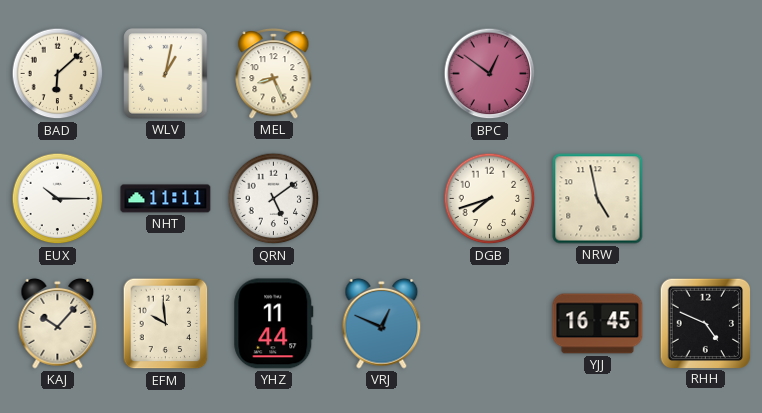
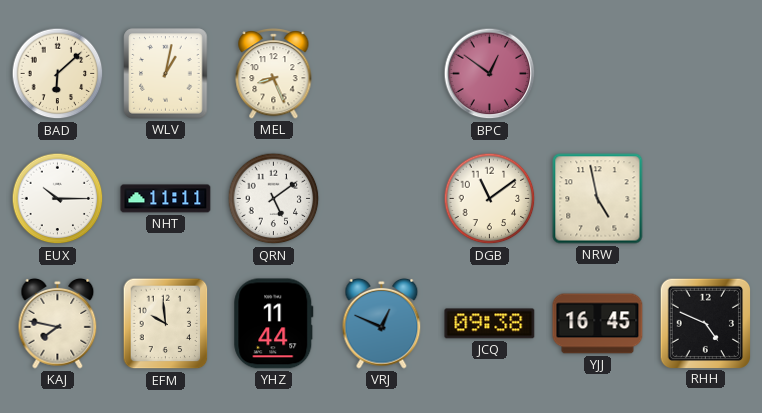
DGB: 7:42 -> 11:09
KAJ: 10:07 -> 7:47
JCQ: none -> 09:38
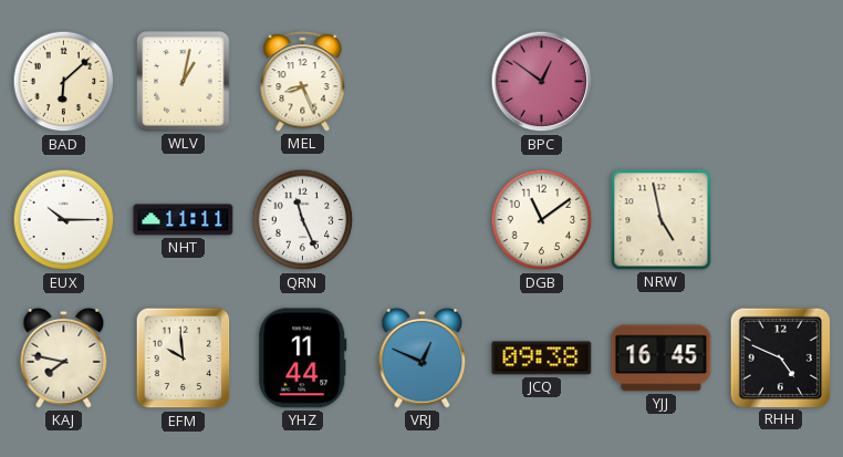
QRN: 5:09 -> 11:26
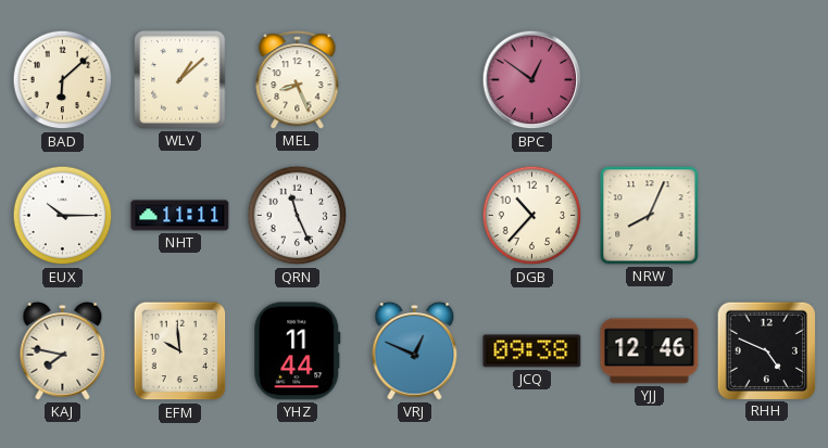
WLV: 1:02 -> 1:08
DGB: 11:09 -> 10:37
NRW: 4:58 -> 8:04
YJJ: 16:45 -> 12:46
